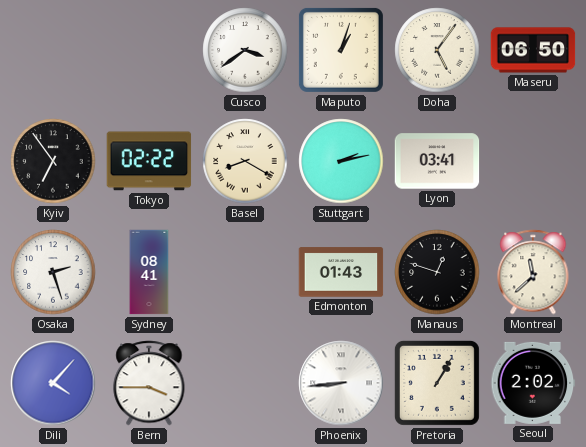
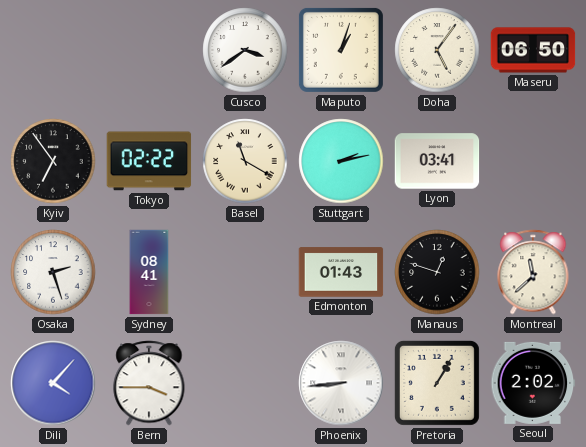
Basel: 8:20 -> 11:20
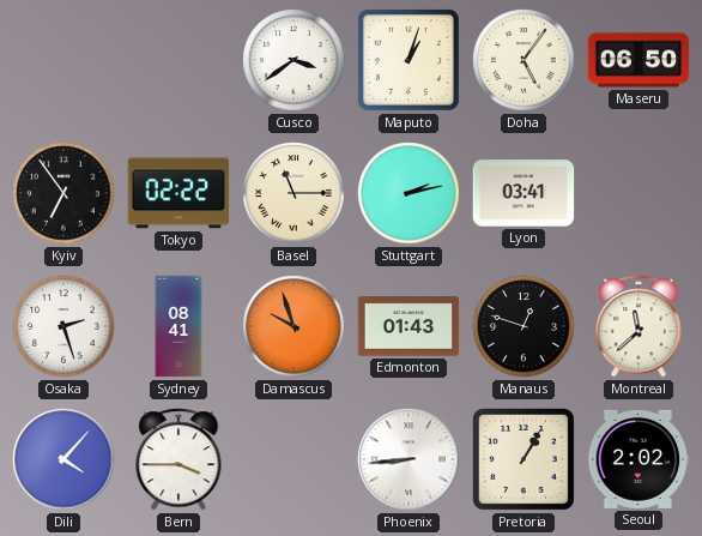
Basel: 11:20 -> 11:15
Damascus: none -> 9:57
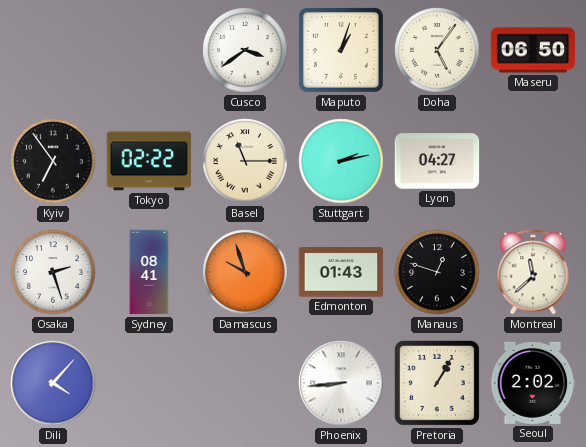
Lyon: 03:41 -> 04:27
Bern: 3:45 -> none
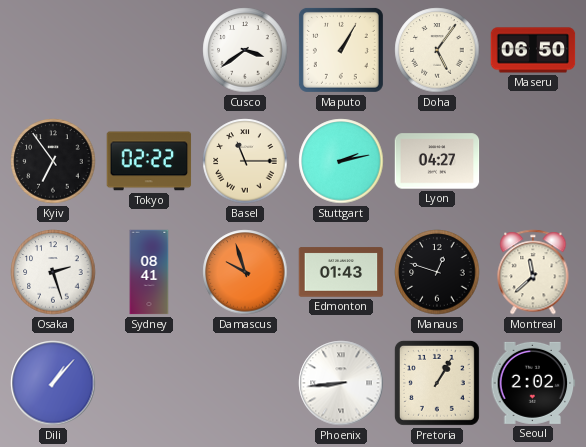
Maputo: 1:03 -> 1:05
Dili: 4:07 -> 1:07
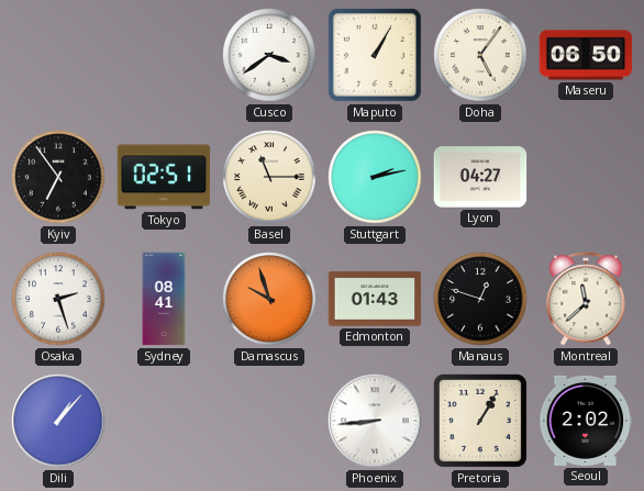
Tokyo: 02:22 -> 02:51
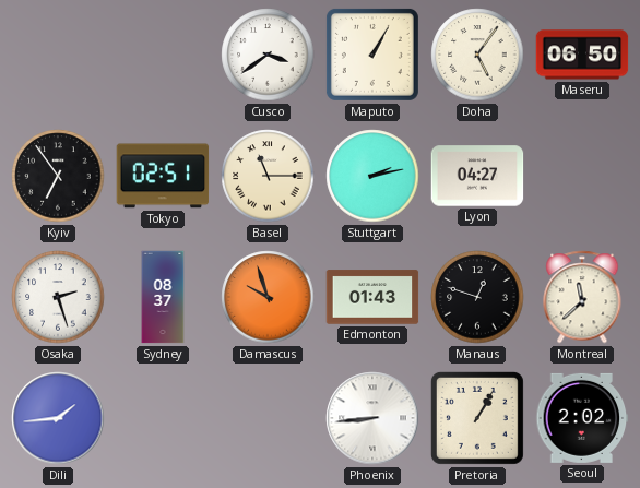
Sydney: 08:41 -> 08:37
Dili: 1:07 -> 1:44
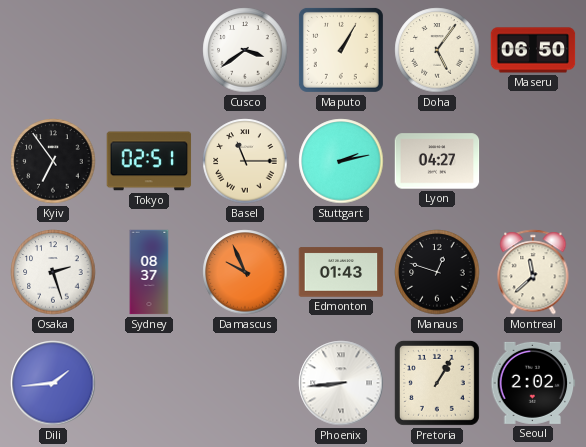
Damascus: 9:57 -> 9:56
